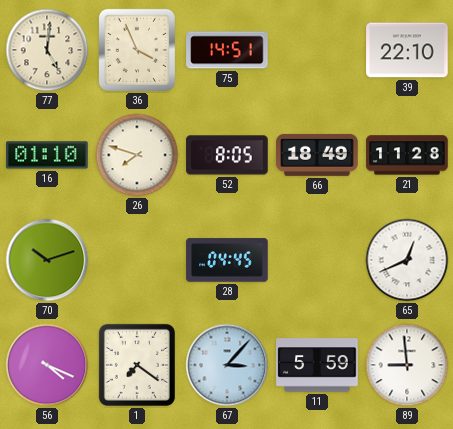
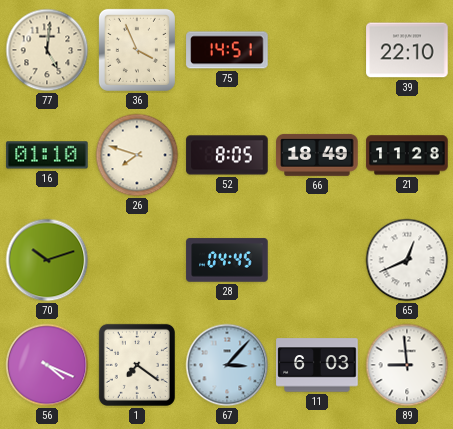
11: 5:59 -> 6:03
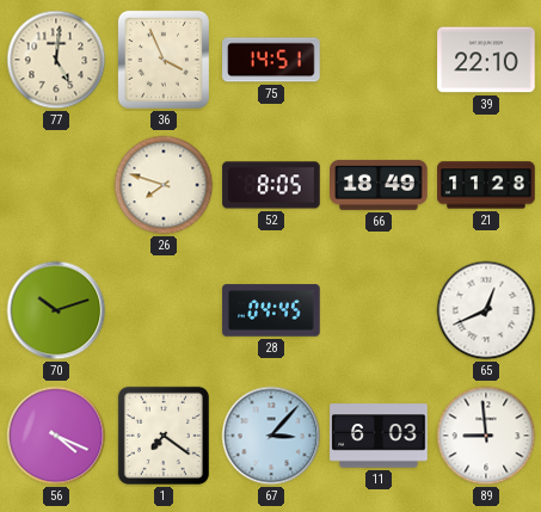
16: 01:10 -> none
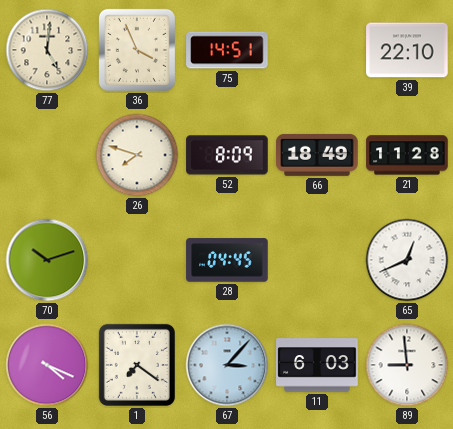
52: 8:05 -> 8:09
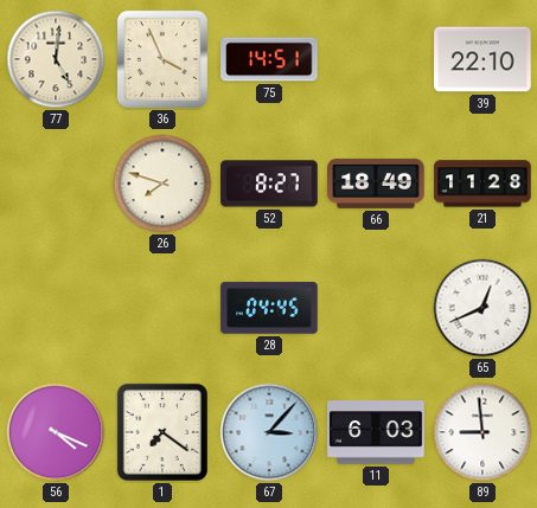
52: 8:09 -> 8:27
70: 10:12 -> none
